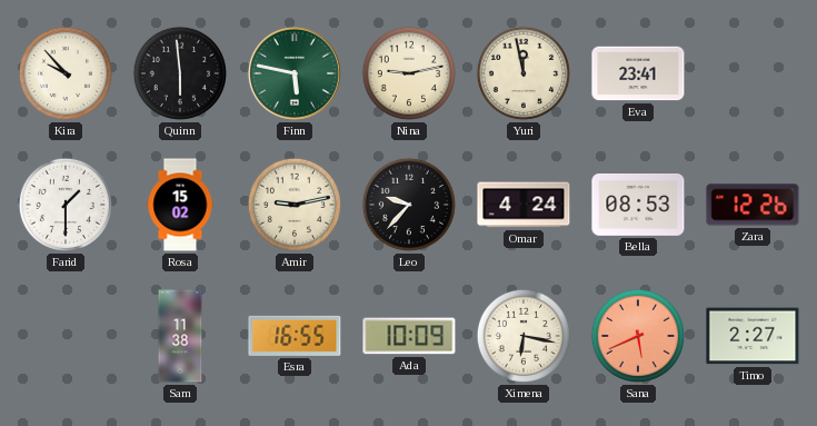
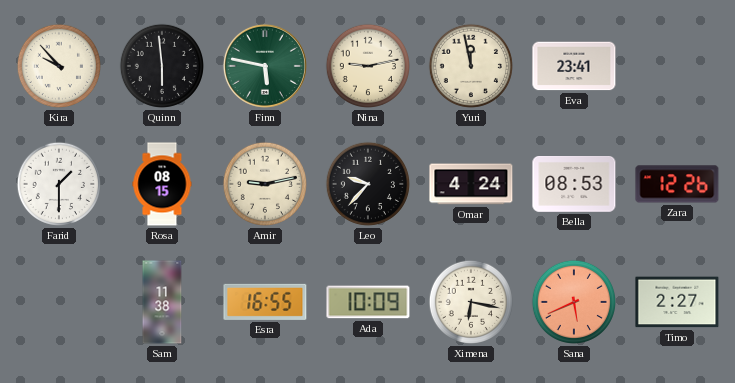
Rosa: 15:02 -> 08:15
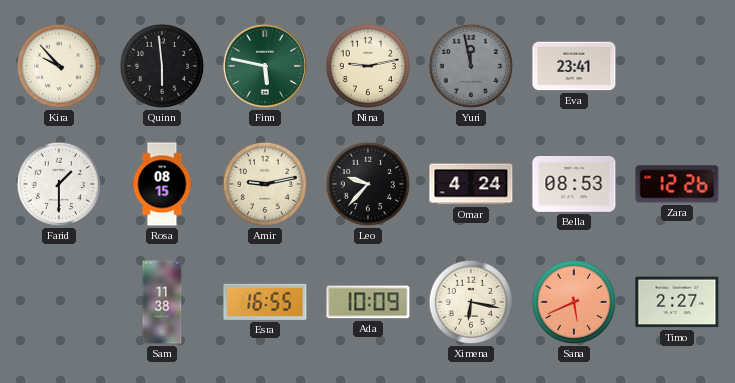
Yuri dial: cream -> grey
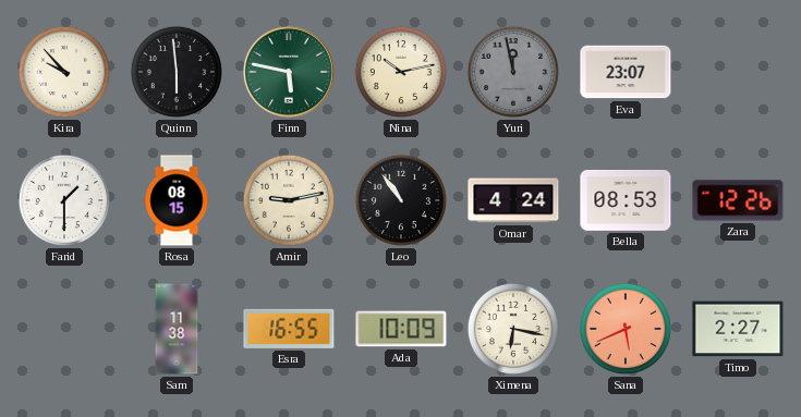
Nina: 9:13 -> 10:13
Eva: 23:41 -> 23:07
Leo: 9:37 -> 10:54
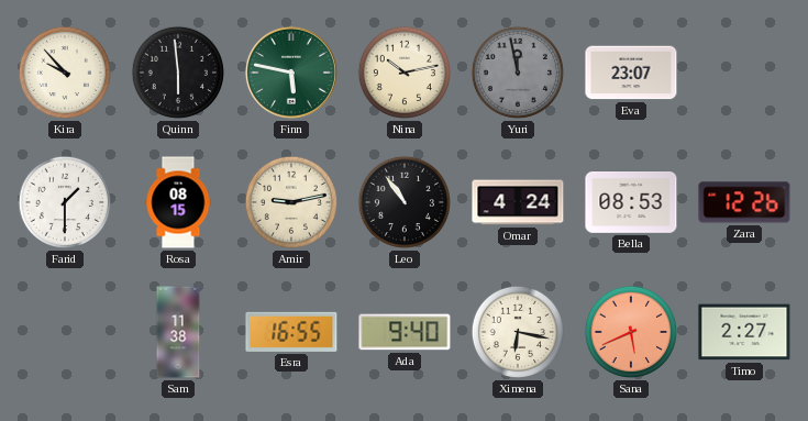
Ada: 10:09 -> 9:40
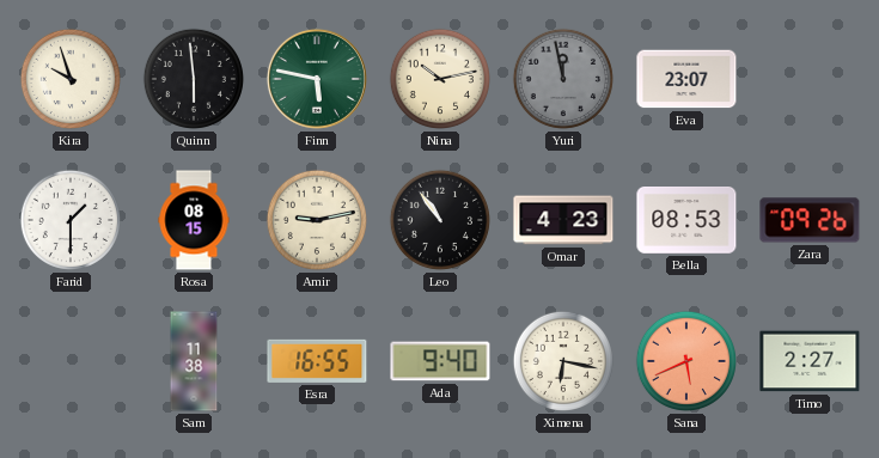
Kira: 9:53 -> 9:57
Omar: 4:24 -> 4:23
Zara: 12:26 -> 09:26
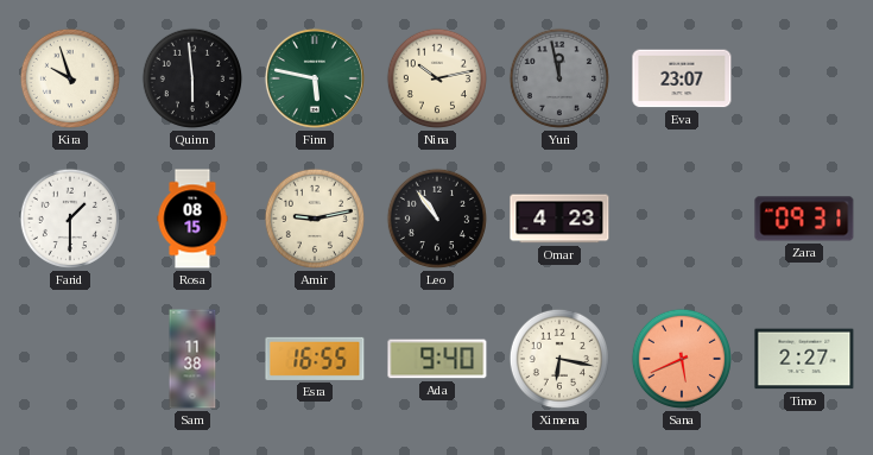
Bella: 08:53 -> none
Zara: 09:26 -> 09:31
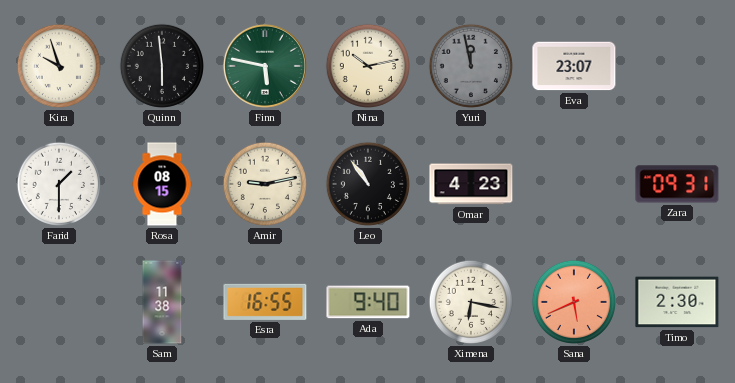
Timo: 2:27 -> 2:30
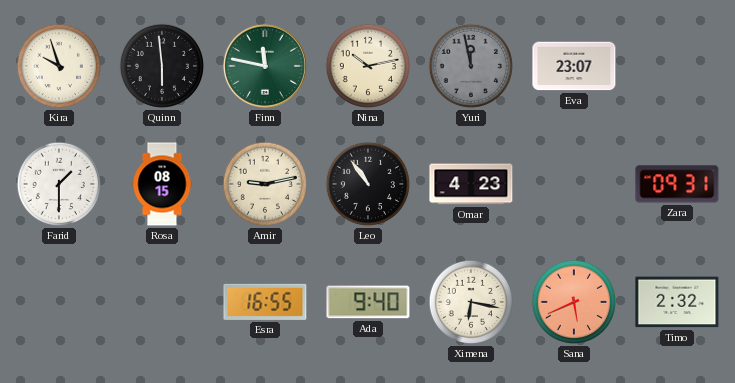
Finn: 5:47 -> 11:47
Sam: 11:38 -> none
Timo: 2:30 -> 2:32
